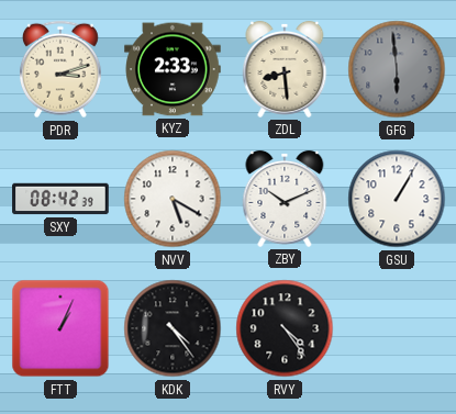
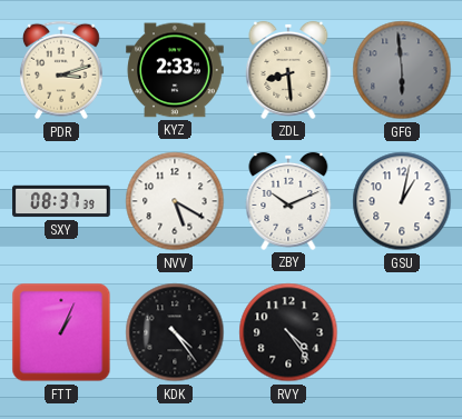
SXY: 08:42 -> 08:37
GSU: 1:05 -> 1:02
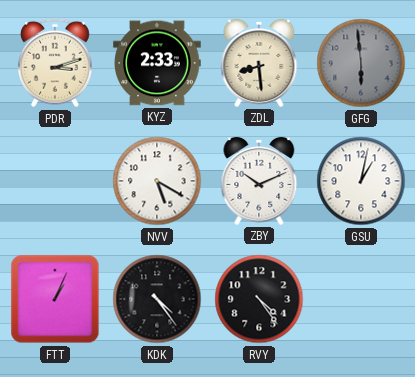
SXY: 08:37 -> none
